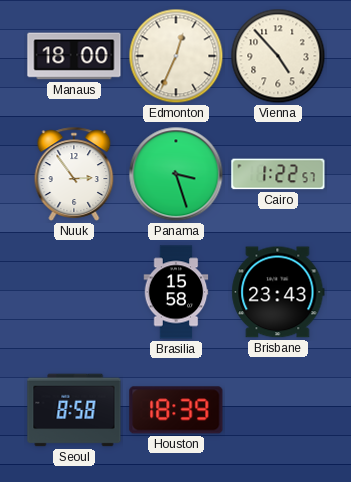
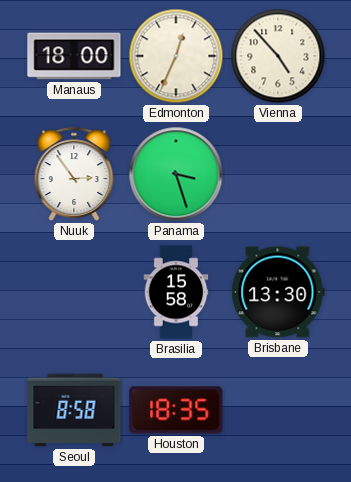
Cairo: 1:22 -> none
Brisbane: 23:43 -> 13:30
Houston: 18:39 -> 18:35
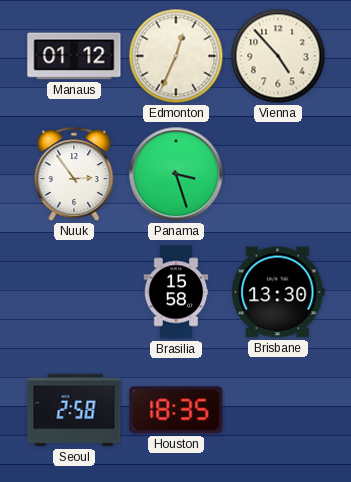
Manaus: 18:00 -> 01:12
Seoul: 8:58 -> 2:58
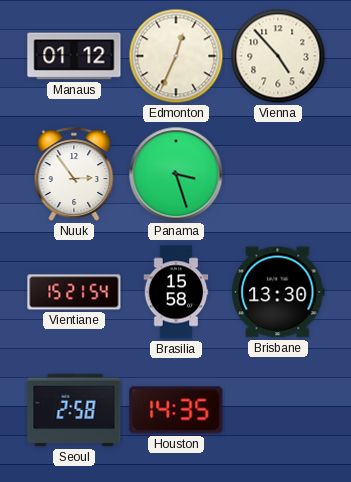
Vientiane: none -> 15:21
Houston: 18:35 -> 14:35
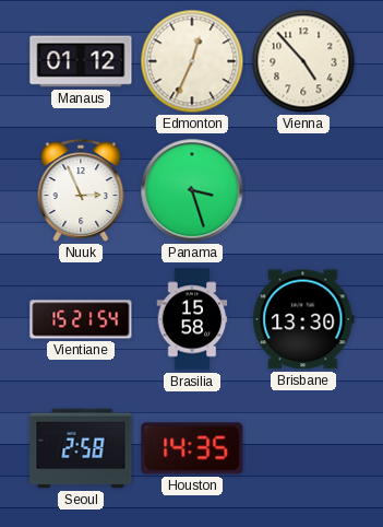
Nuuk: 2:54 -> 2:56
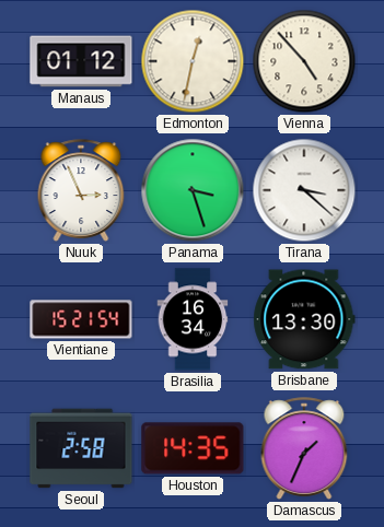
Edmonton: 12:34 -> 12:32
Tirana: none -> 3:22
Brasilia: 15:58 -> 16:34
Damascus: none -> 1:34
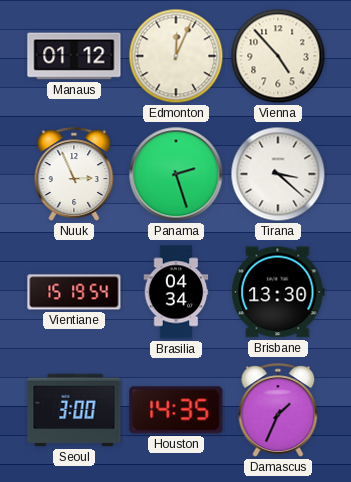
Edmonton: 12:32 -> 12:04
Panama: 3:27 -> 2:27
Vientiane: 15:21 -> 15:19
Brasilia: 16:34 -> 04:34
Seoul: 2:58 -> 3:00
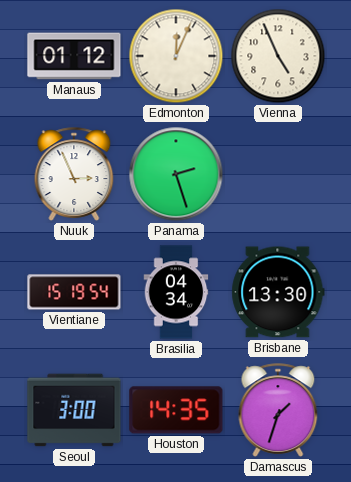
Vienna: 4:53 -> 4:56
Tirana: 3:22 -> none
Damascus: 1:34 -> 1:33
